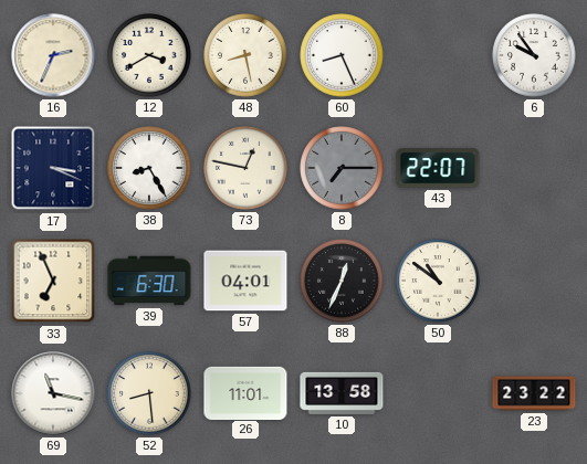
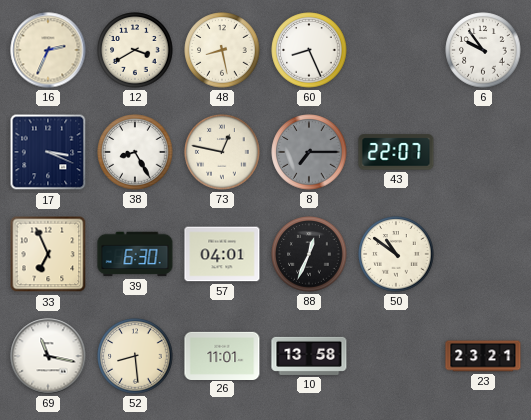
23: 23:22 -> 23:21
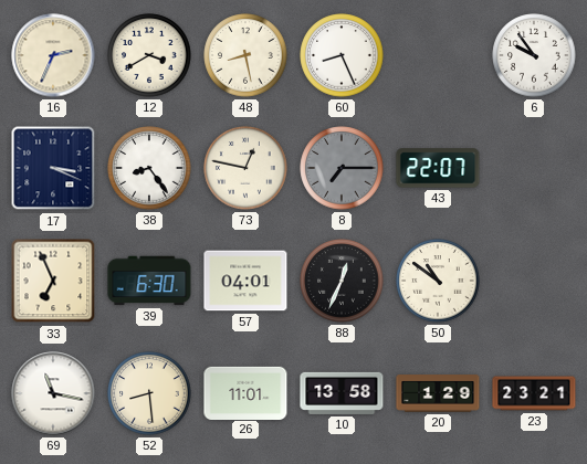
38: 8:25 -> 8:24
20: none -> 1:29
